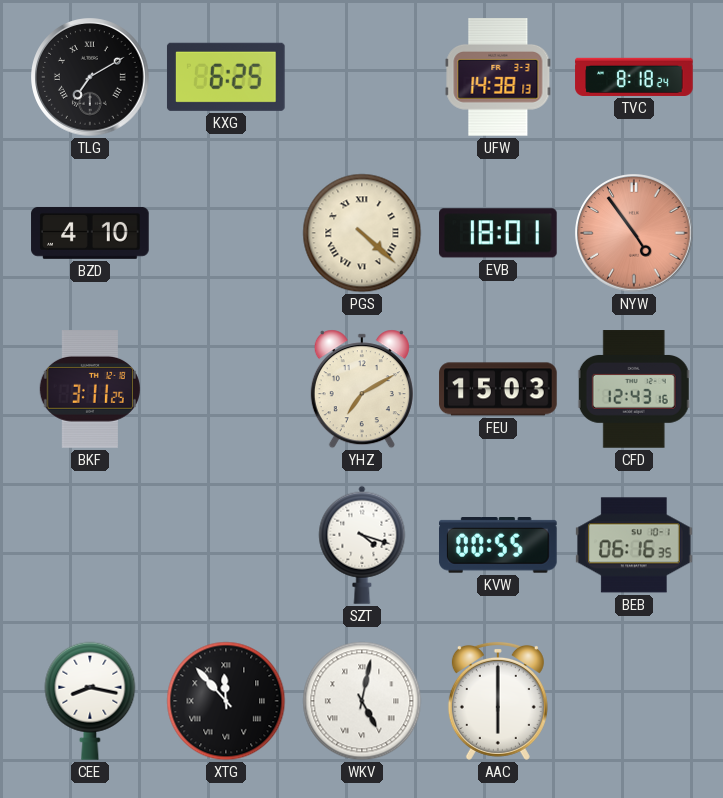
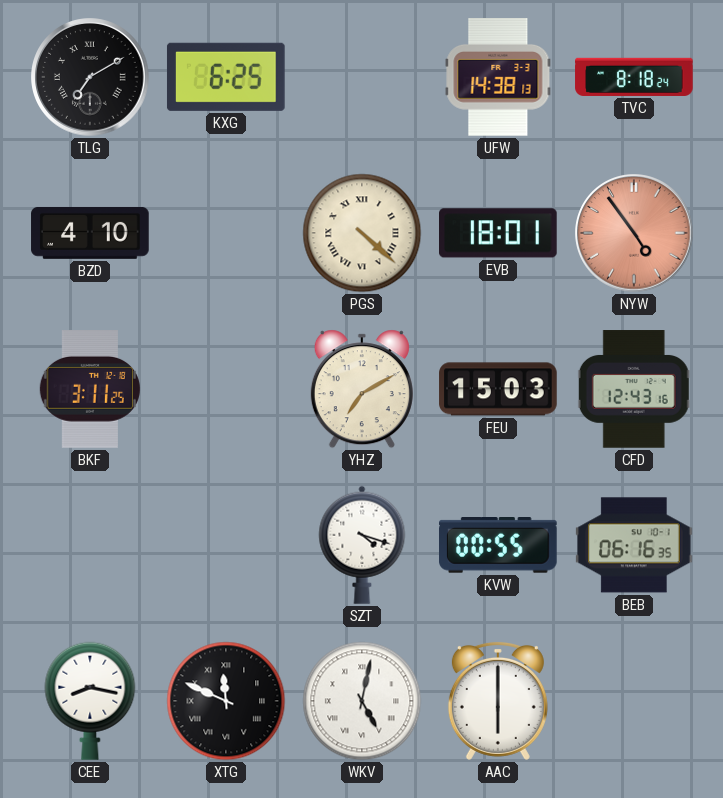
XTG: 11:53 -> 11:49
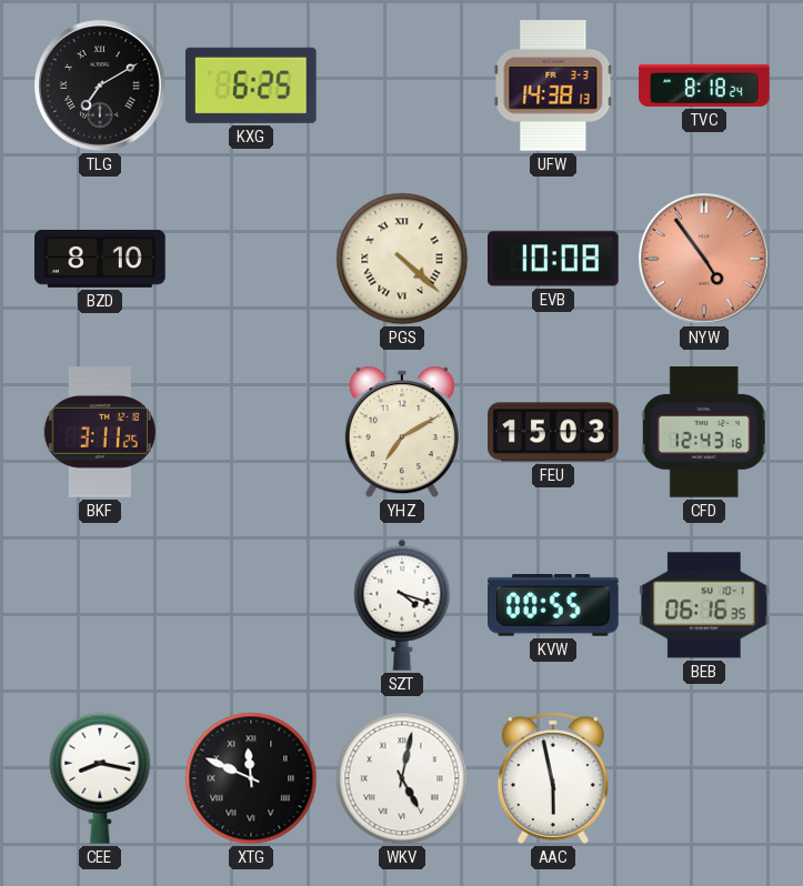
BZD: 4:10 -> 8:10
EVB: 18:01 -> 10:08
AAC: 6:00 -> 5:58
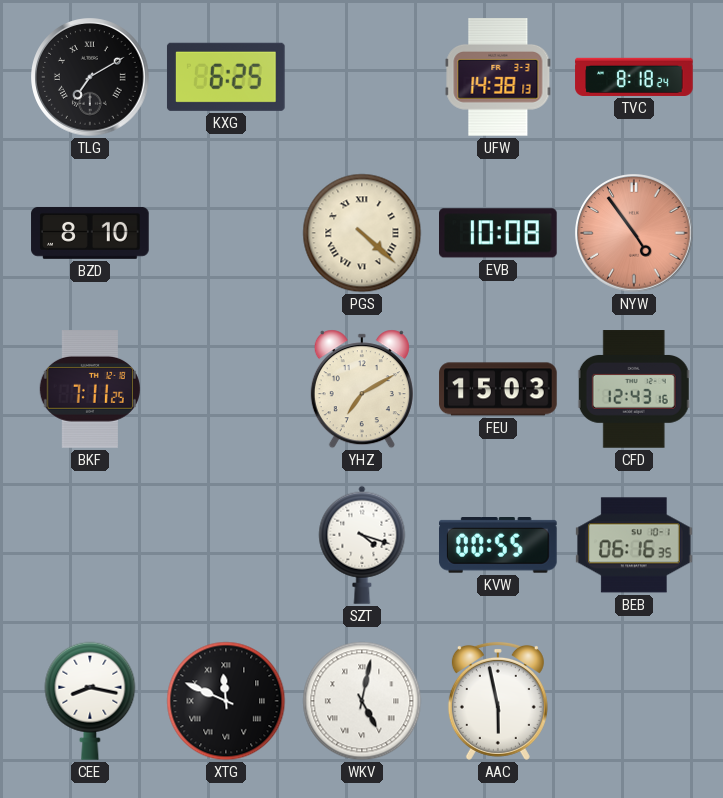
BKF: 3:11 -> 7:11
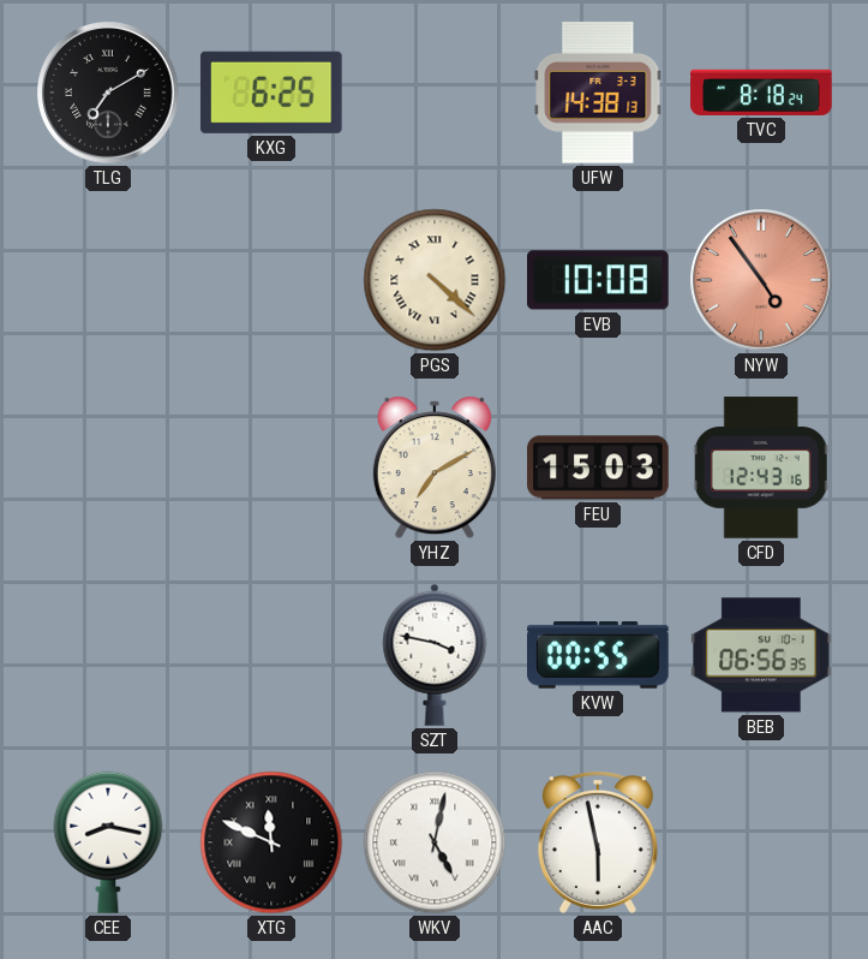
BZD: 8:10 -> none
BKF: 7:11 -> none
SZT: 4:18 -> 3:47
BEB: 06:16 -> 06:56
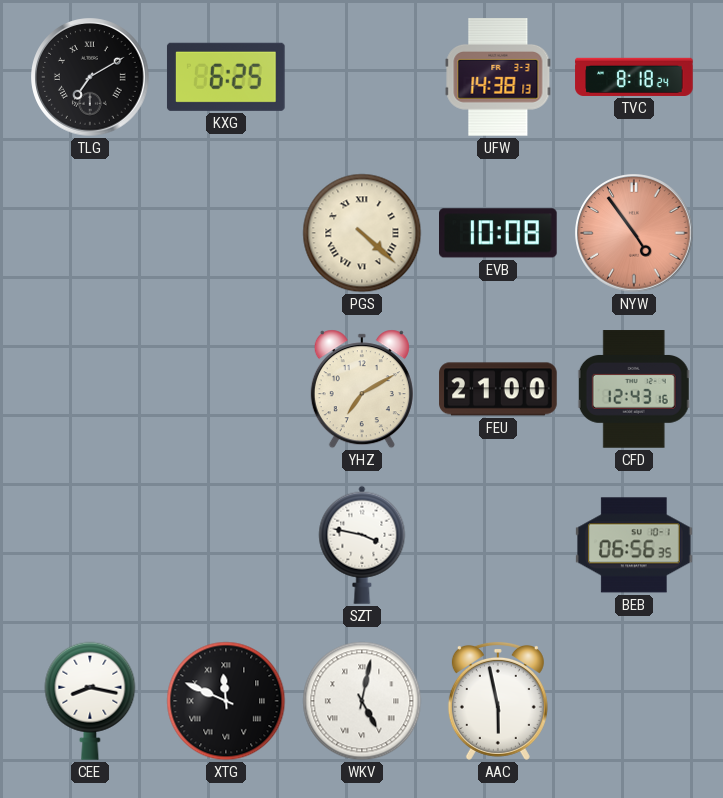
FEU: 15:03 -> 21:00
KVW: 00:55 -> none
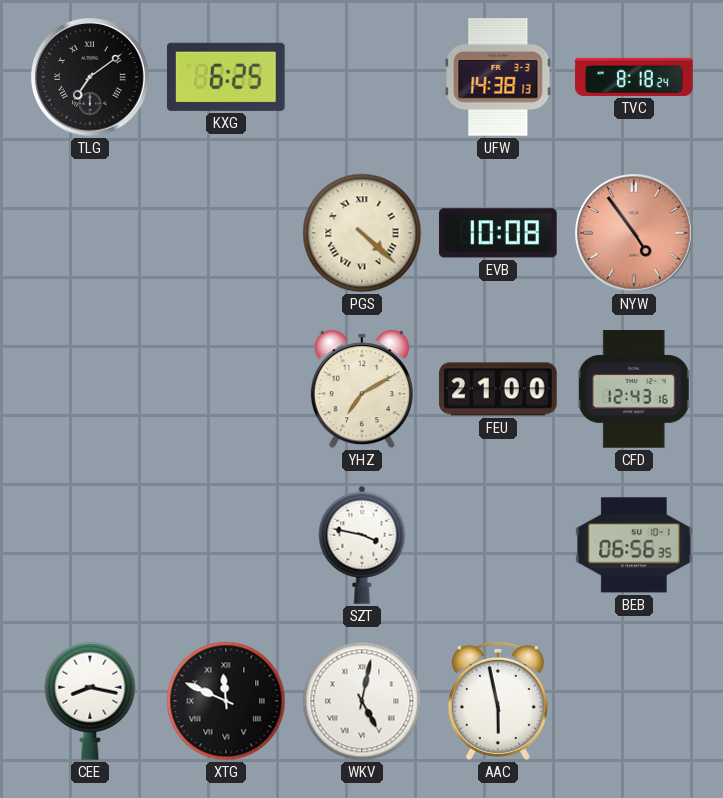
TLG: 7:10 -> 7:09
